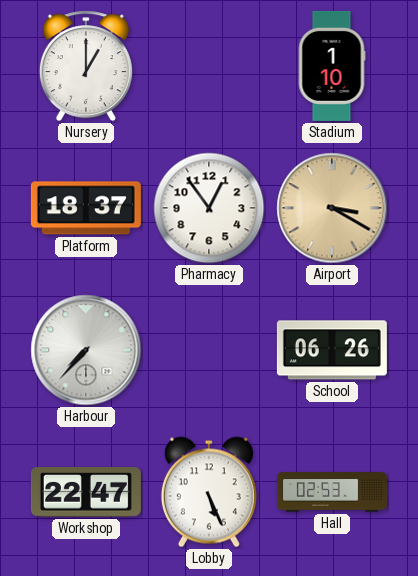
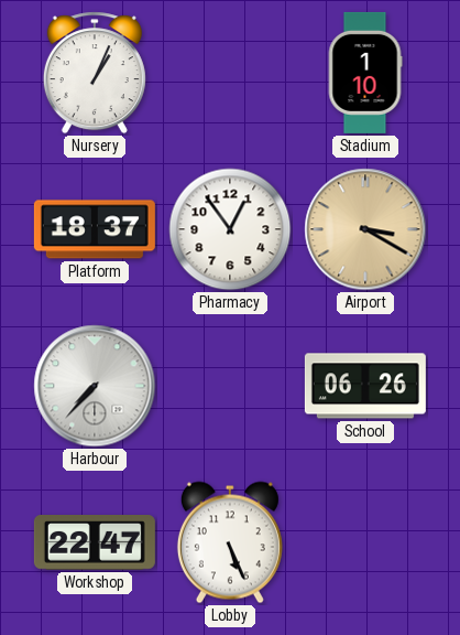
Nursery: 1:00 -> 1:04
Hall: 02:53 -> none
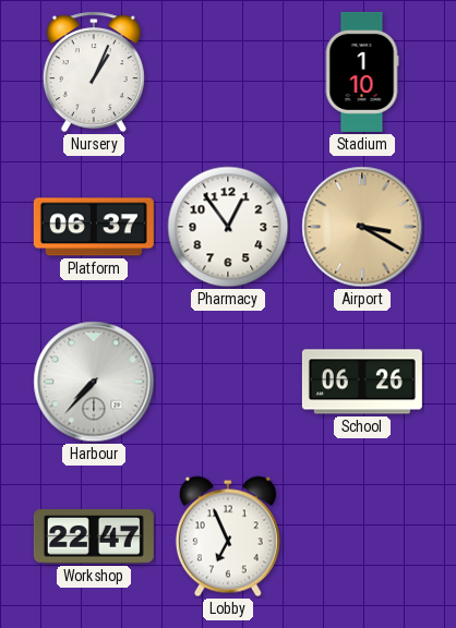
Platform: 18:37 -> 06:37
Lobby: 5:26 -> 6:56
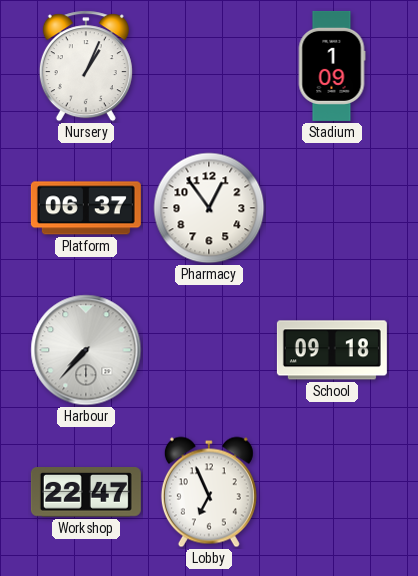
Stadium: 1:10 -> 1:09
Airport: 3:20 -> none
School: 06:26 -> 09:18
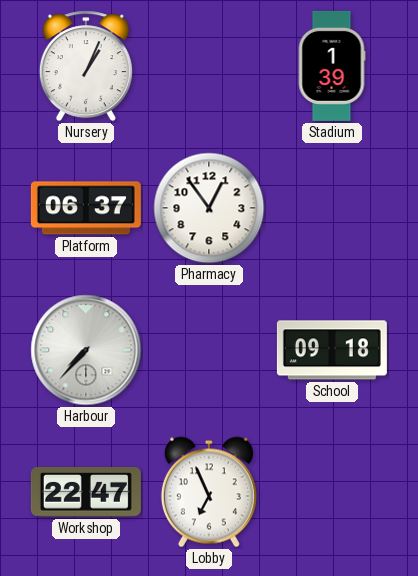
Stadium: 1:09 -> 1:39
